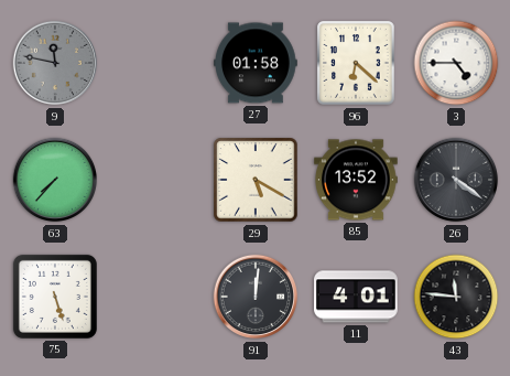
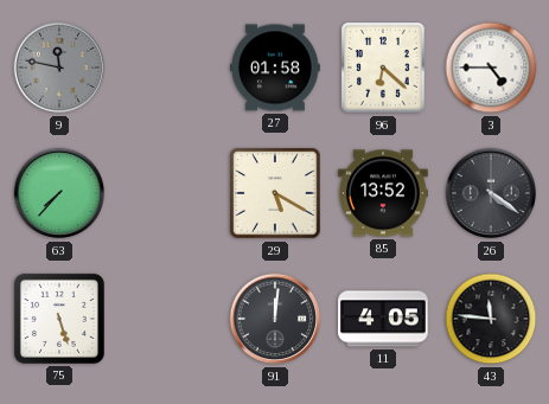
11: 4:01 -> 4:05
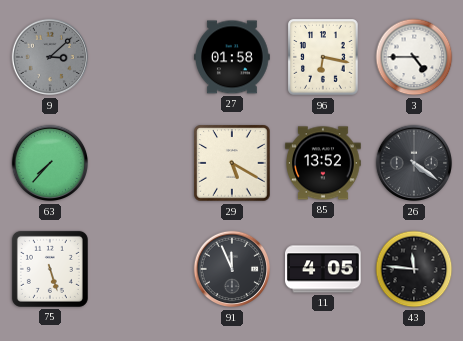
9: 11:47 -> 3:08
96: 6:22 -> 6:17
91: 12:01 -> 11:56
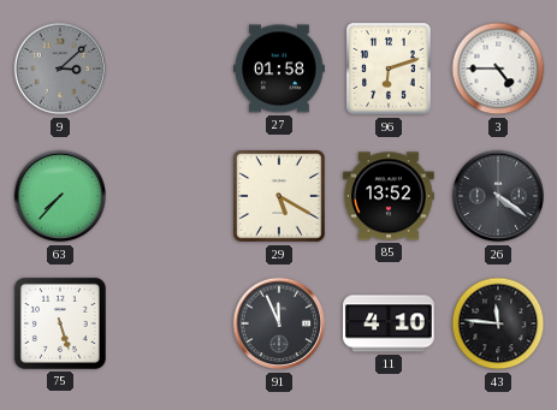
96: 6:17 -> 6:12
11: 4:05 -> 4:10
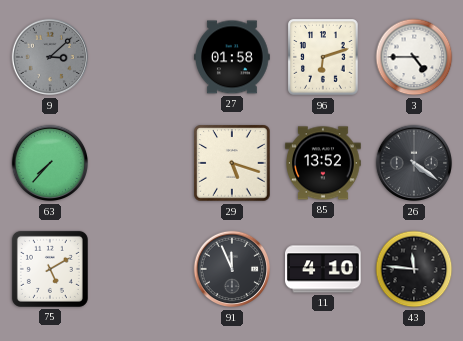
29: 5:20 -> 5:18
75: 5:27 -> 5:10
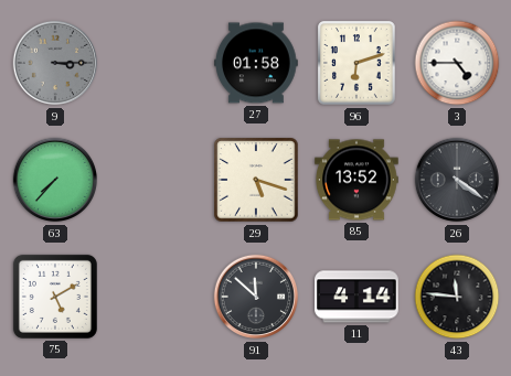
9: 3:08 -> 3:15
91: 11:56 -> 11:52
11: 4:10 -> 4:14
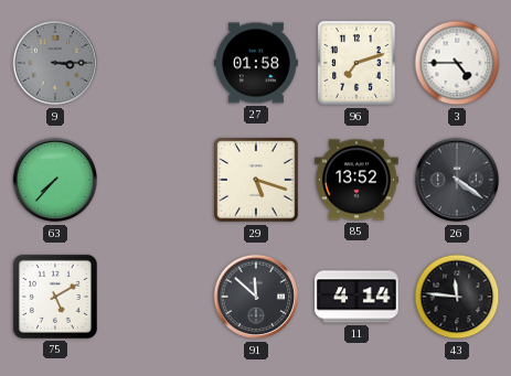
96: 6:12 -> 7:12
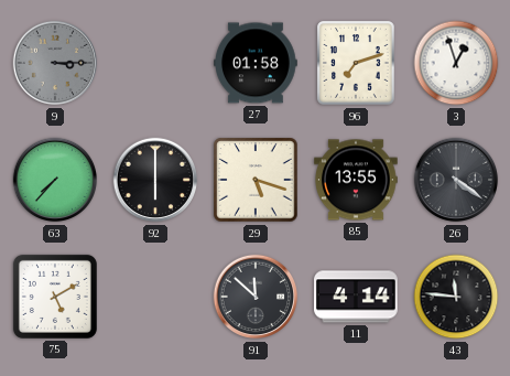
3: 4:45 -> 12:57
92: none -> 6:00
85: 13:52 -> 13:55
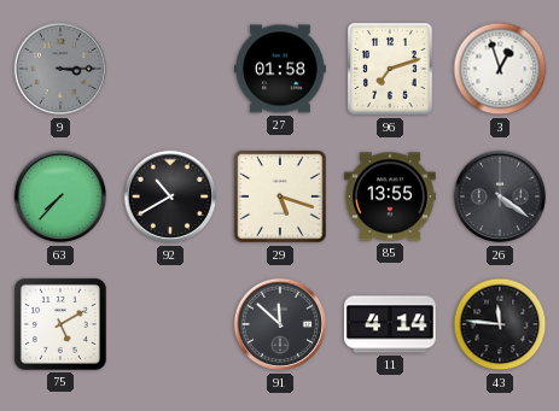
92: 6:00 -> 10:40
